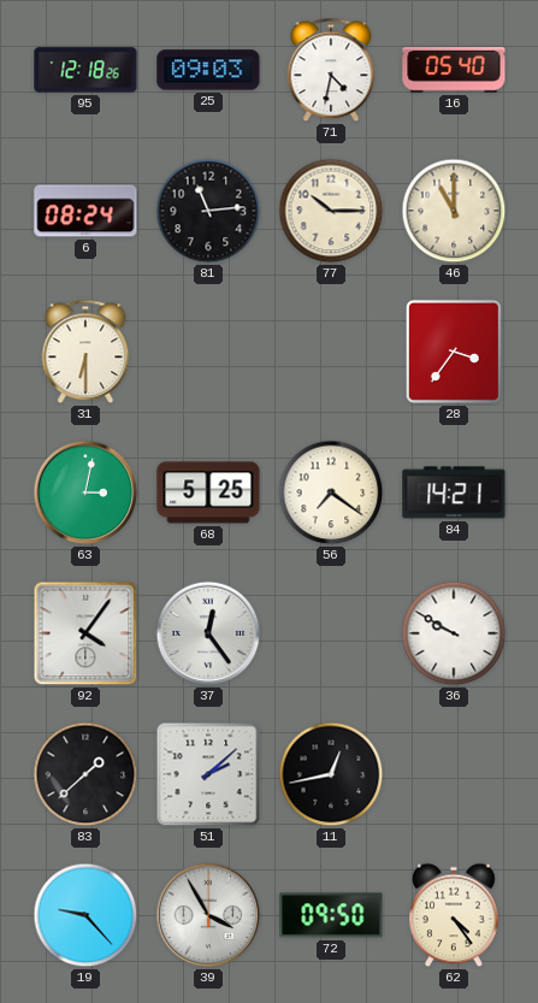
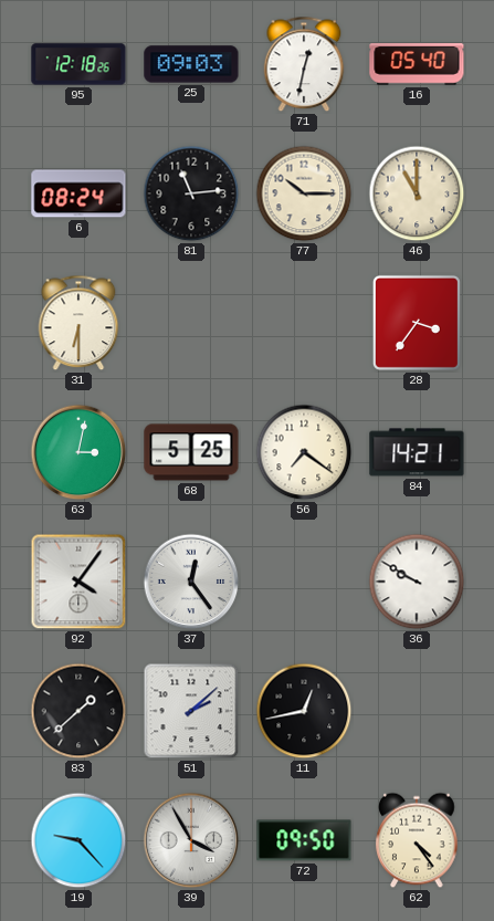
71: 4:32 -> 12:32
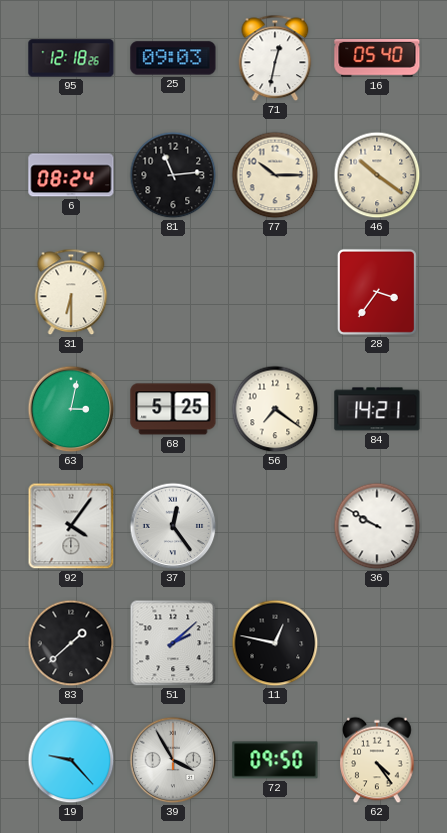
46: 11:00 -> 10:21
11: 12:43 -> 12:47
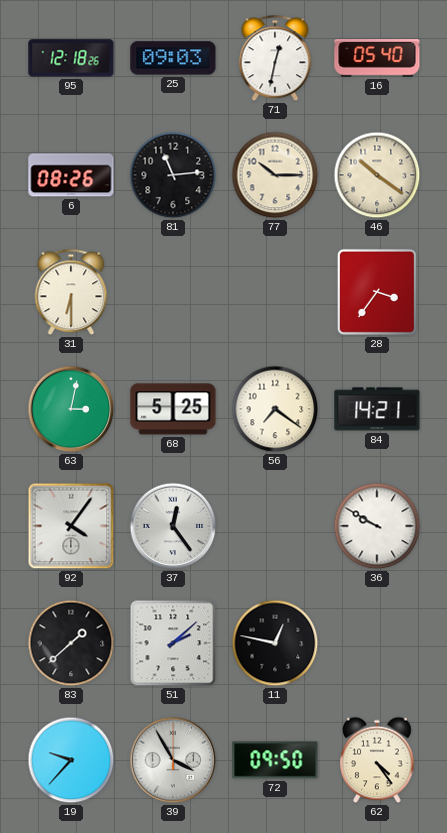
6: 08:24 -> 08:26
19: 9:23 -> 9:37
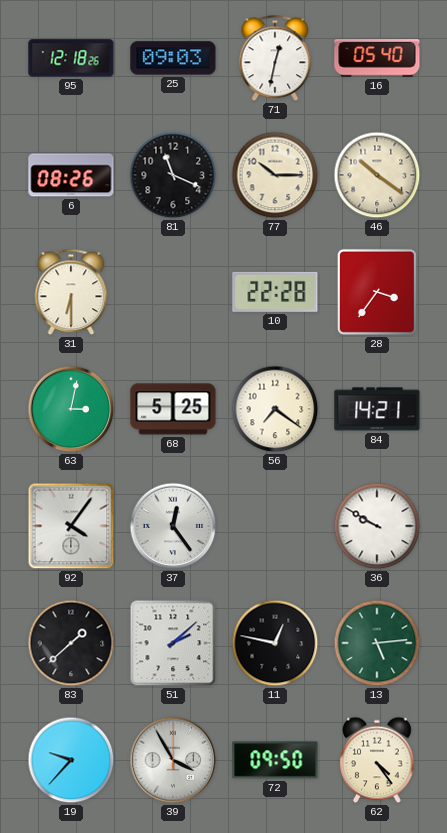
81: 11:14 -> 11:19
10: none -> 22:28
13: none -> 5:14
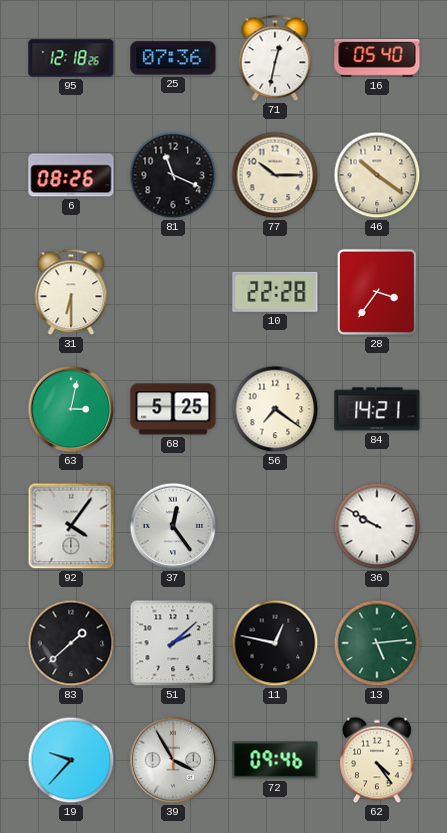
25: 09:03 -> 07:36
72: 09:50 -> 09:46
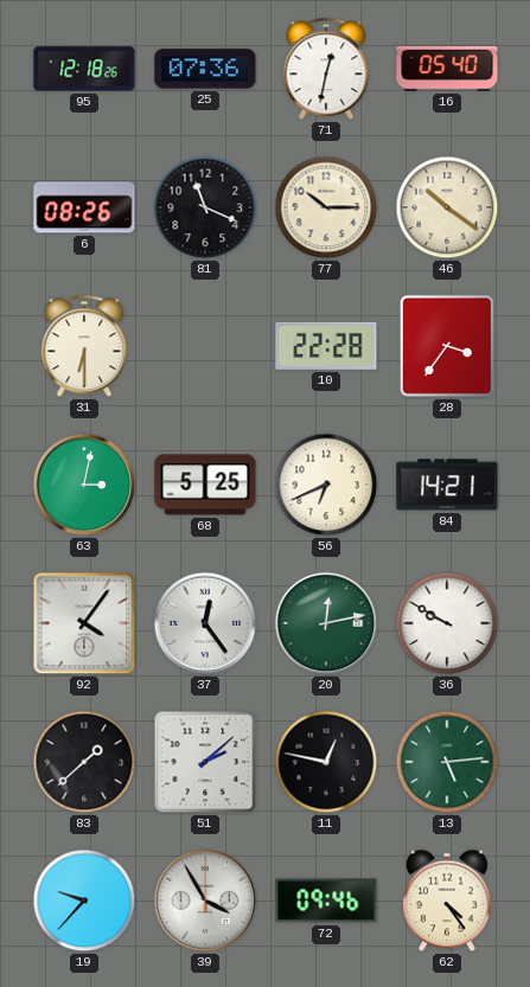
56: 7:21 -> 6:41
20: none -> 12:13
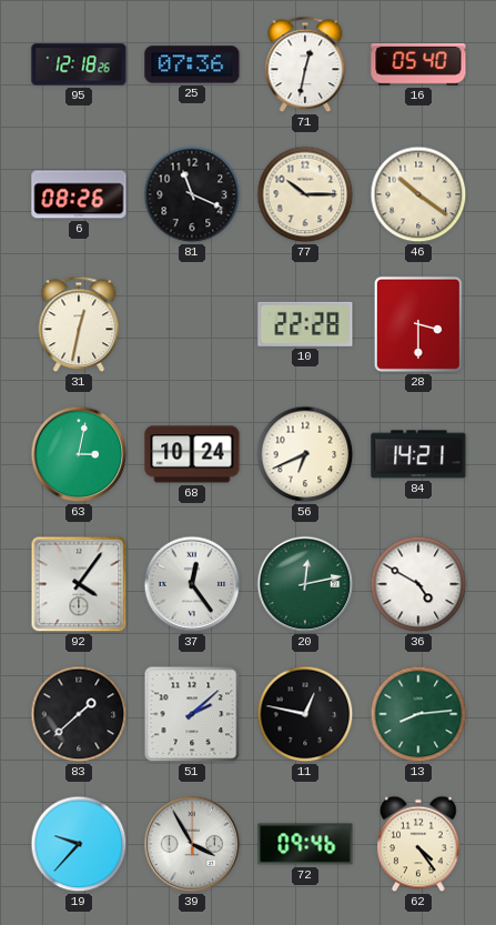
31: 6:30 -> 12:32
28: 3:36 -> 3:30
68: 5:25 -> 10:24
36: 9:50 -> 4:50
13: 5:14 -> 8:14
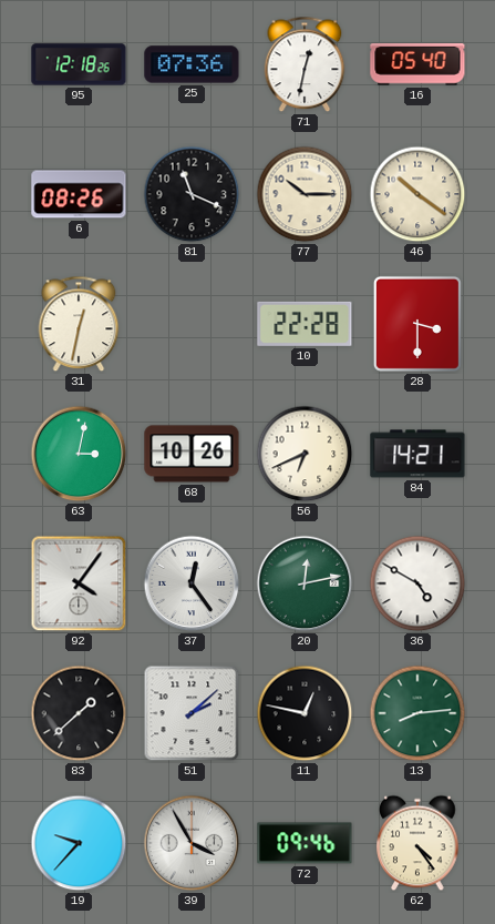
68: 10:24 -> 10:26
